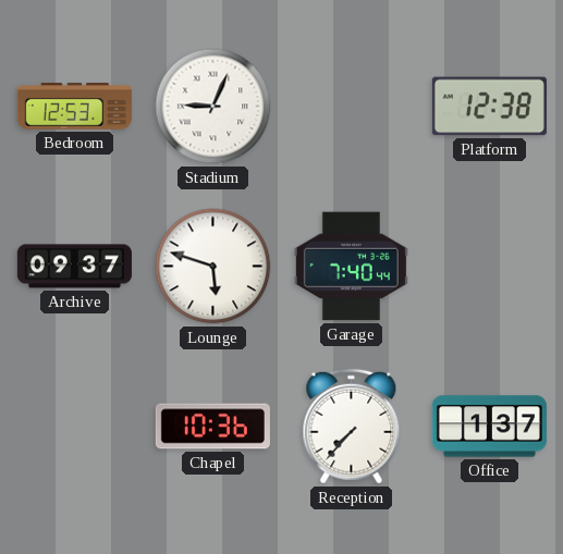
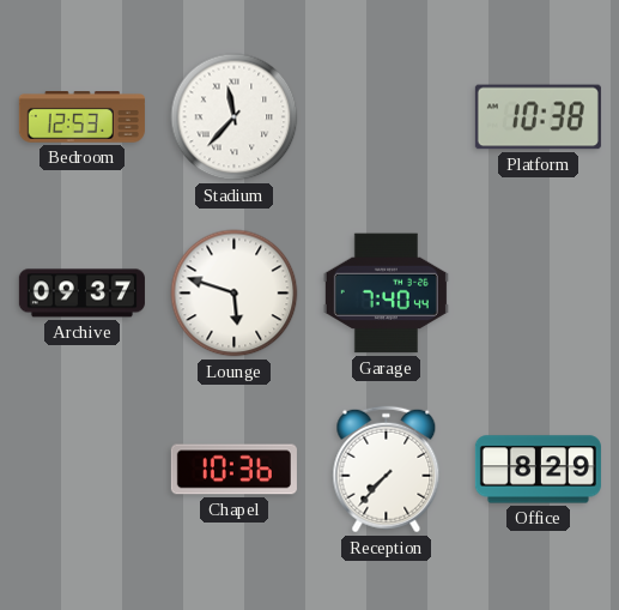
Stadium: 9:04 -> 11:37
Platform: 12:38 -> 10:38
Office: 1:37 -> 8:29
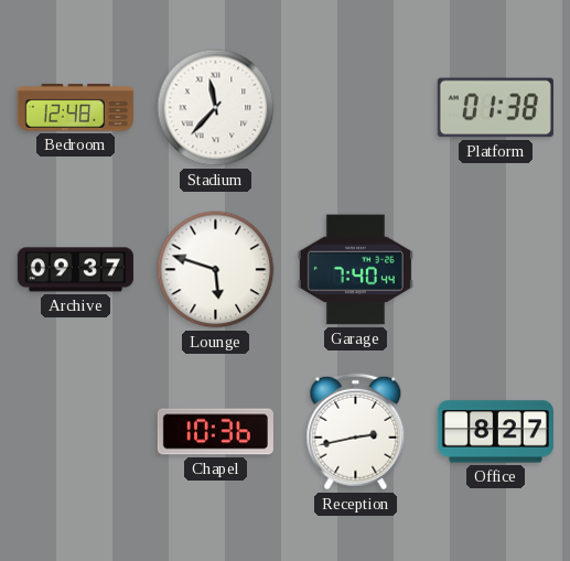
Bedroom: 12:53 -> 12:48
Platform: 10:38 -> 01:38
Reception: 7:37 -> 2:43
Office: 8:29 -> 8:27
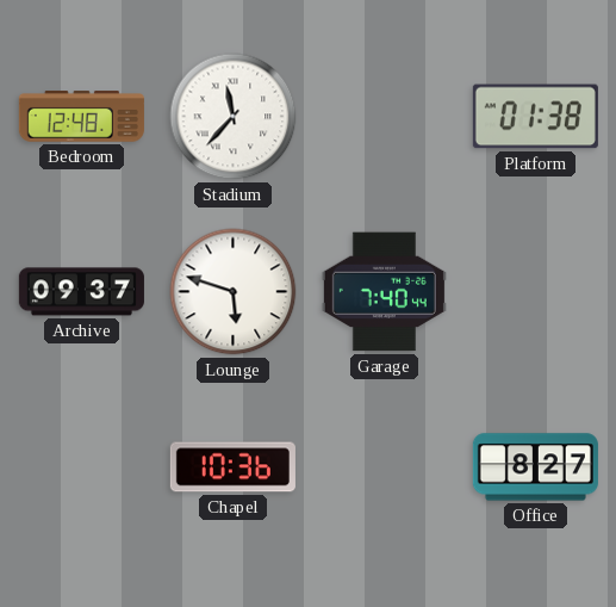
Reception: 2:43 -> none
